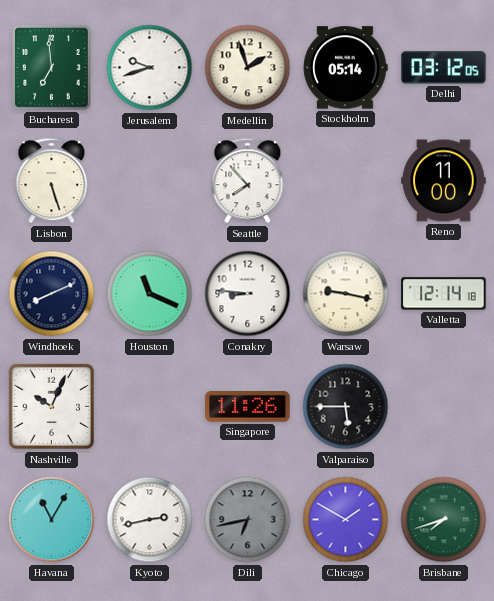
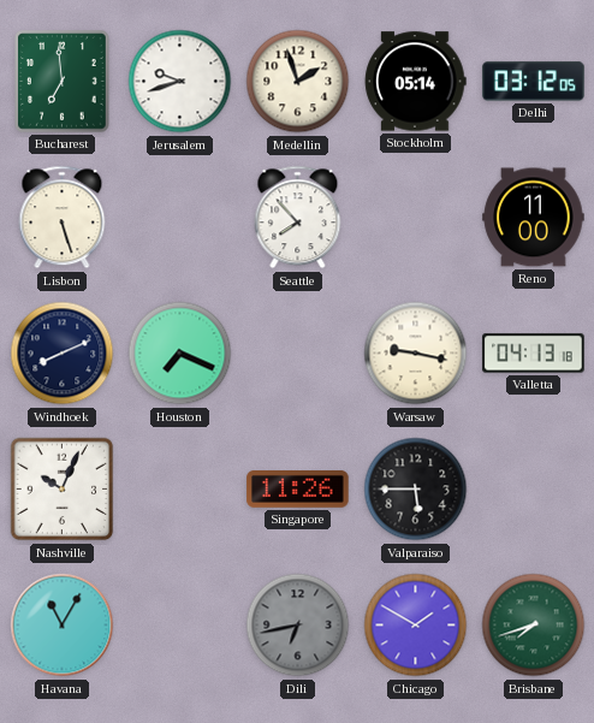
Houston: 11:19 -> 7:19
Conakry: 8:46 -> none
Valletta: 12:14 -> 04:13
Kyoto: 2:43 -> none
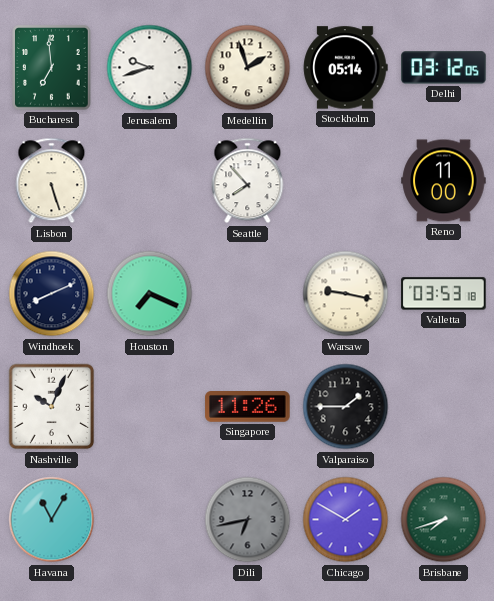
Valletta: 04:13 -> 03:53
Valparaiso: 5:45 -> 1:45
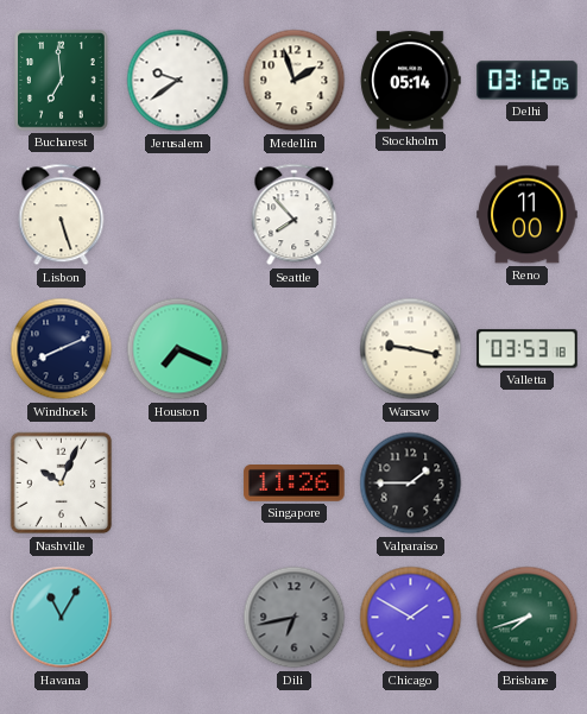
Jerusalem: 9:42 -> 9:39
